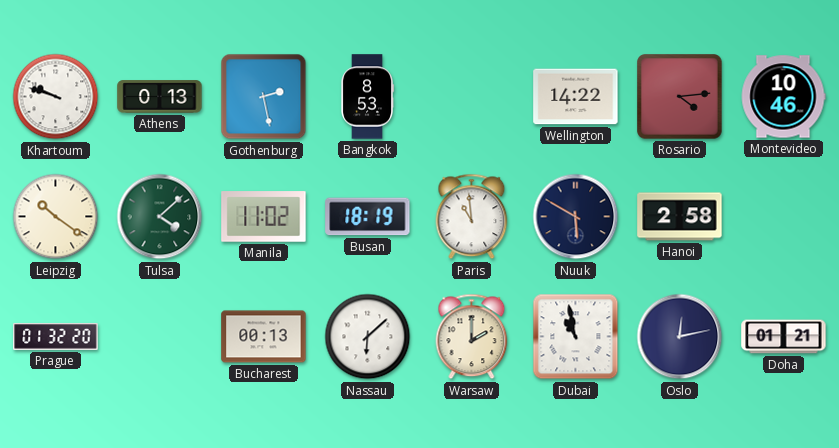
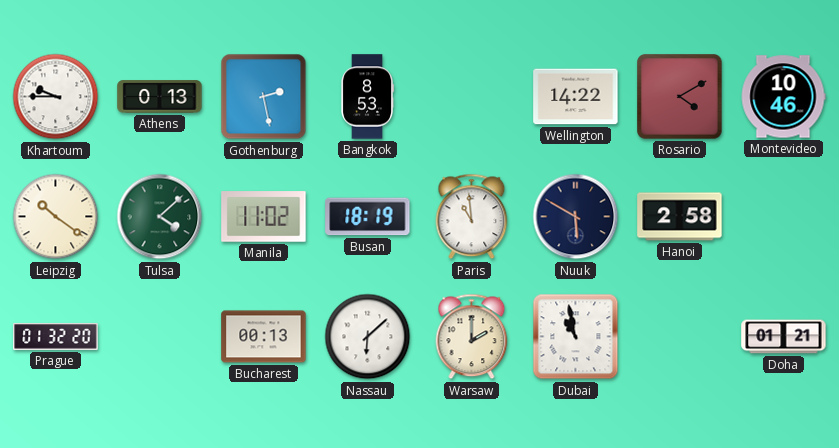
Khartoum: 9:48 -> 9:45
Rosario: 4:14 -> 4:10
Oslo: 12:13 -> none
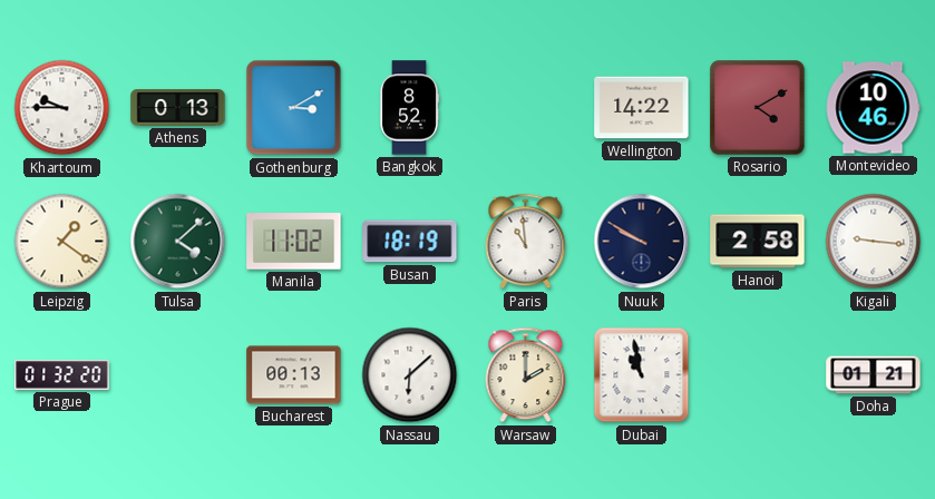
Gothenburg: 2:28 -> 3:10
Bangkok: 8:53 -> 8:52
Leipzig: 10:21 -> 1:21
Nuuk: 5:50 -> 9:50
Kigali: none -> 9:16
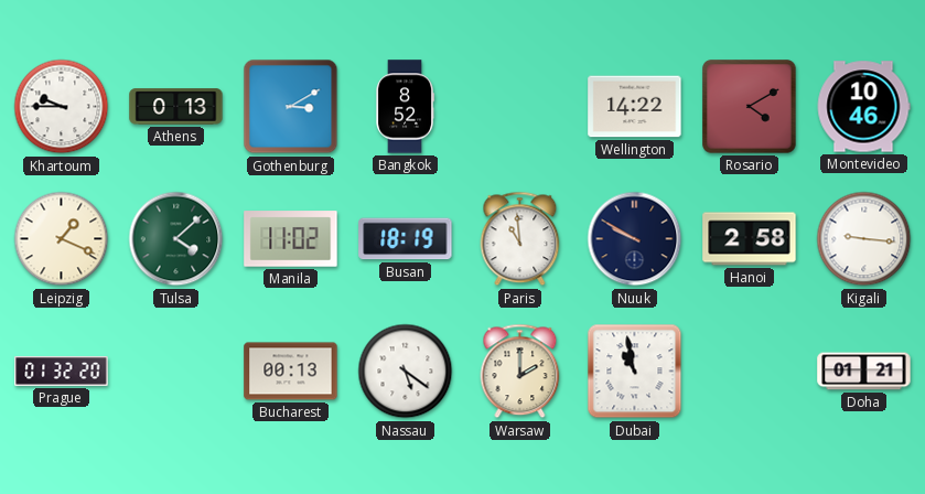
Leipzig: 1:21 -> 1:19
Nassau: 6:08 -> 5:21
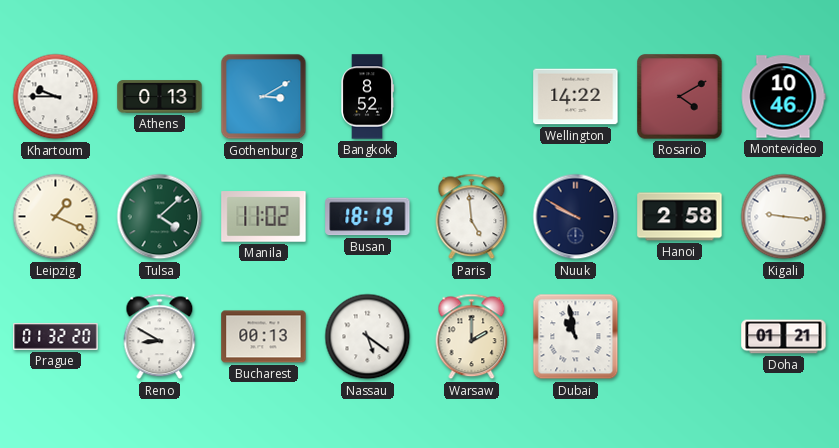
Paris: 10:59 -> 4:59
Reno: none -> 8:50
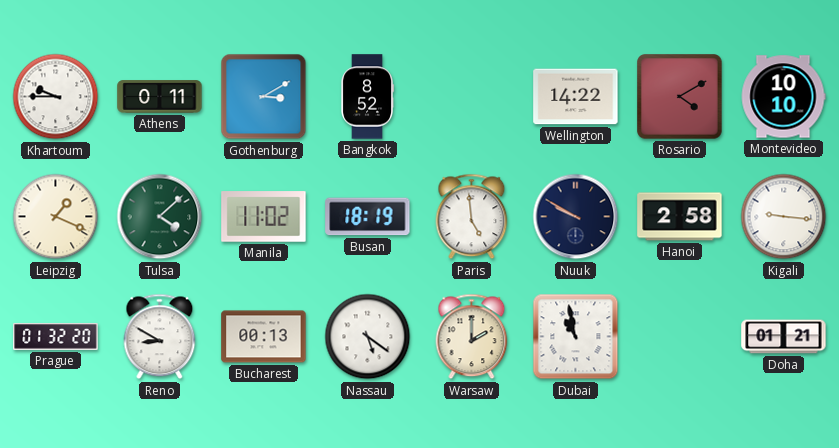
Athens: 0:13 -> 0:11
Montevideo: 10:46 -> 10:10
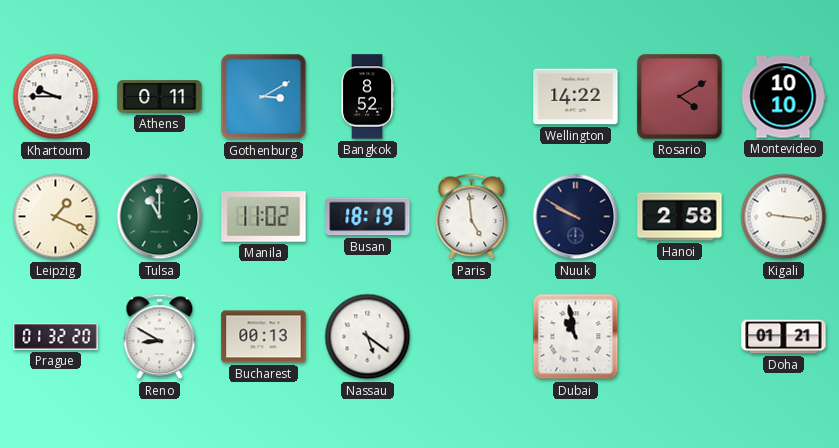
Tulsa: 4:08 -> 11:00
Warsaw: 2:00 -> none
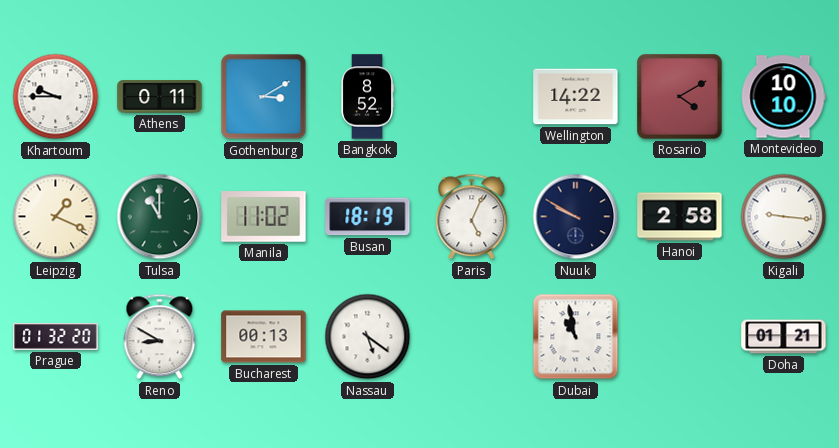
Paris: 4:59 -> 5:04
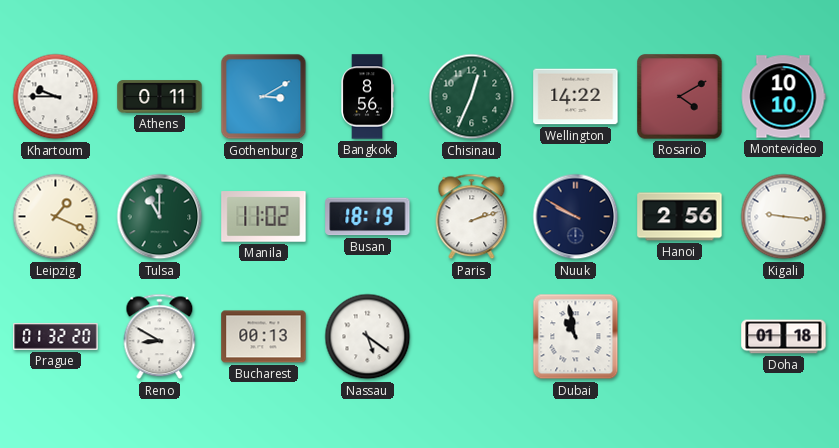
Bangkok: 8:52 -> 8:56
Chisinau: none -> 12:34
Paris: 5:04 -> 2:12
Hanoi: 2:58 -> 2:56
Doha: 01:21 -> 01:18
